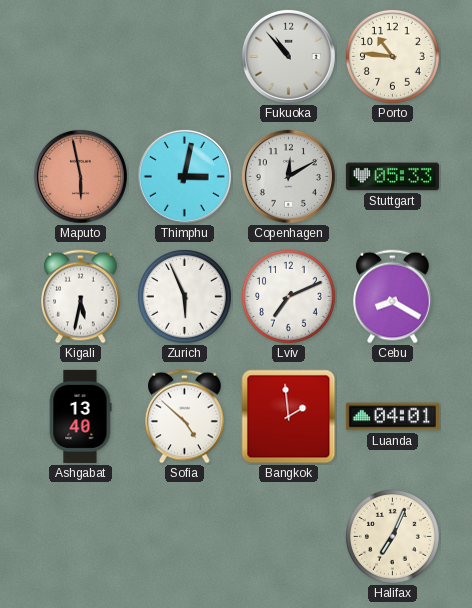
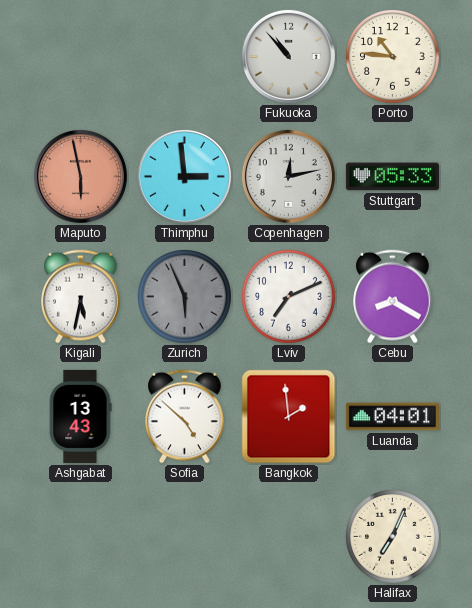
Thimphu: 3:02 -> 2:59
Copenhagen: 12:10 -> 12:13
Zurich dial: white -> grey
Ashgabat: 13:40 -> 13:43
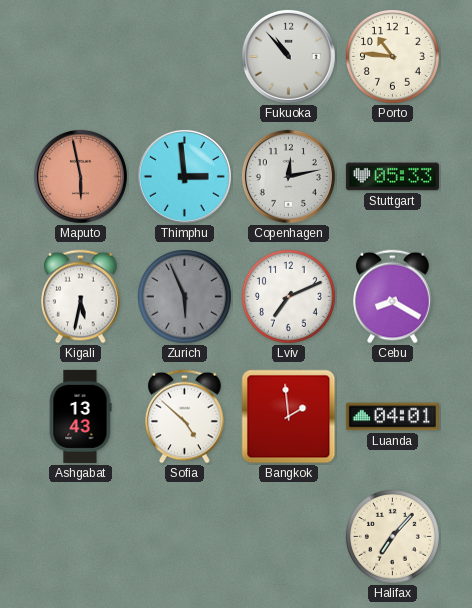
Halifax: 7:04 -> 7:07
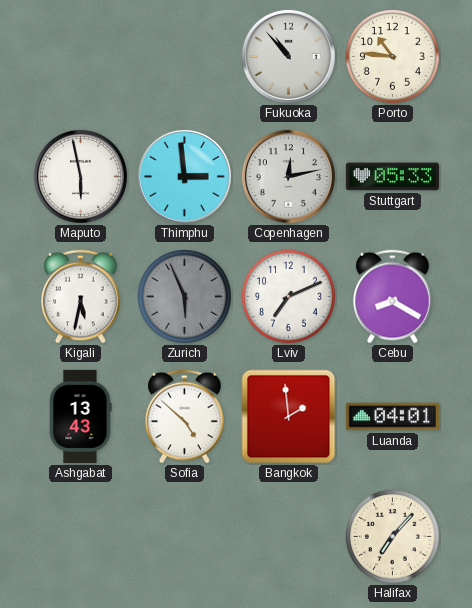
Maputo dial: salmon -> white
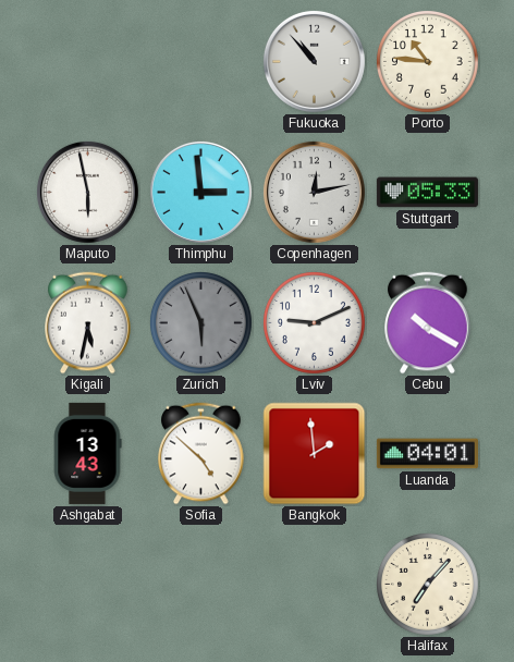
Lviv: 7:11 -> 9:11
Cebu: 8:20 -> 10:20
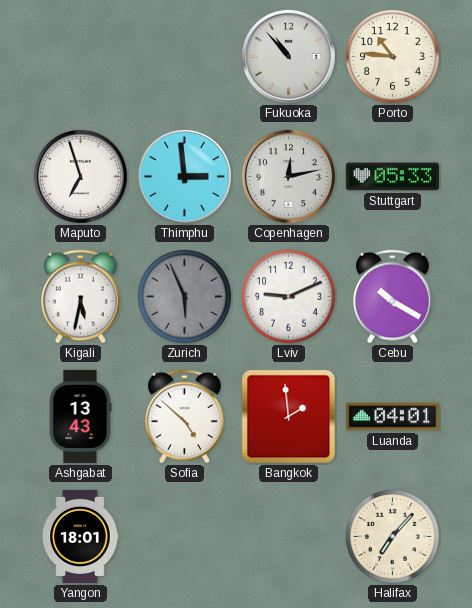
Maputo: 5:58 -> 6:57
Yangon: none -> 18:01
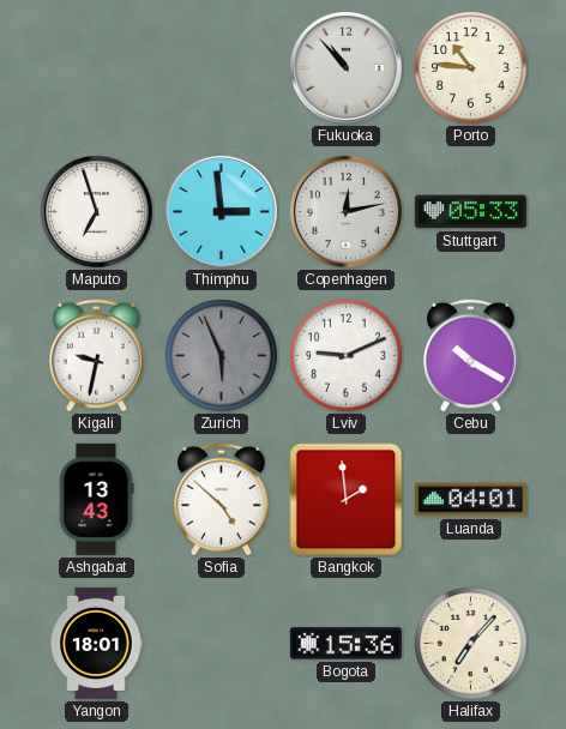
Kigali: 5:32 -> 9:32
Bogota: none -> 15:36
